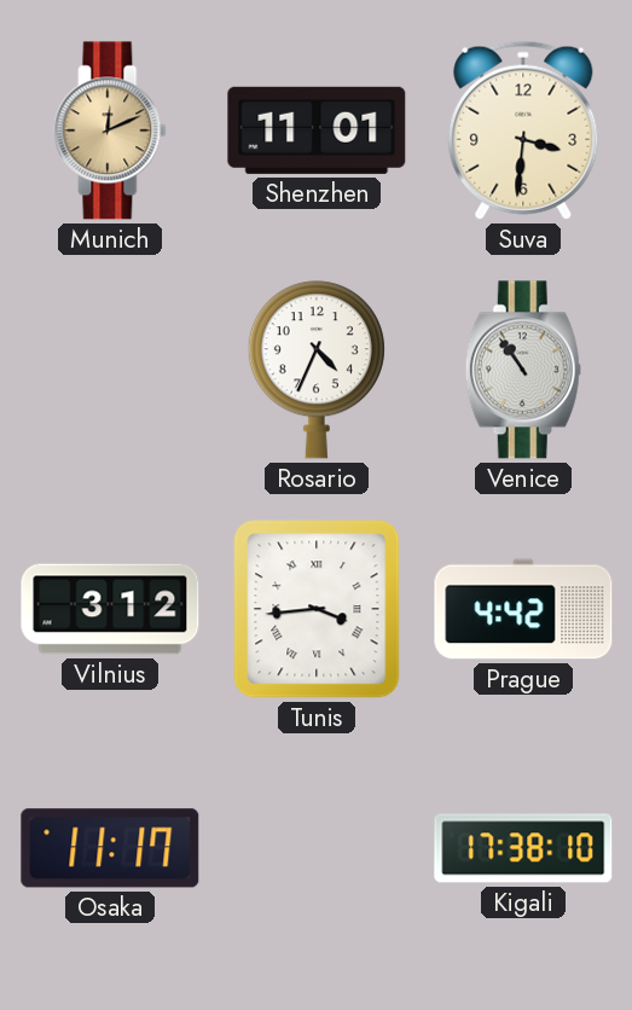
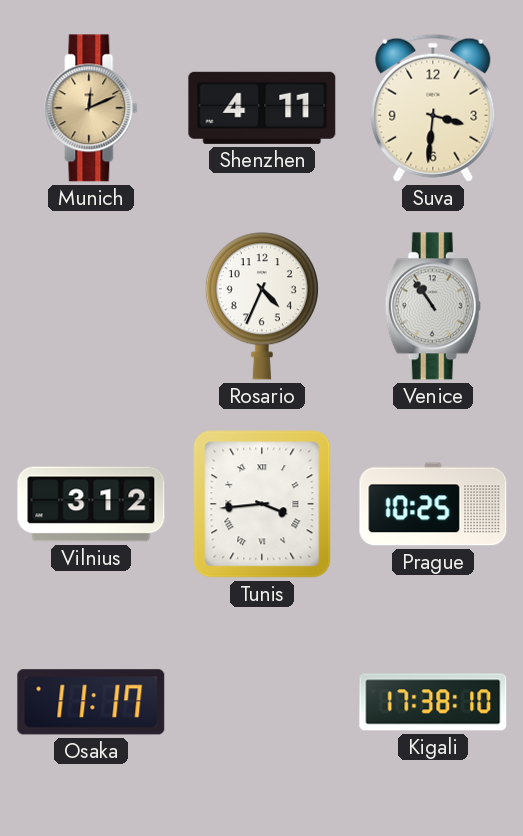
Shenzhen: 11:01 -> 4:11
Prague: 4:42 -> 10:25
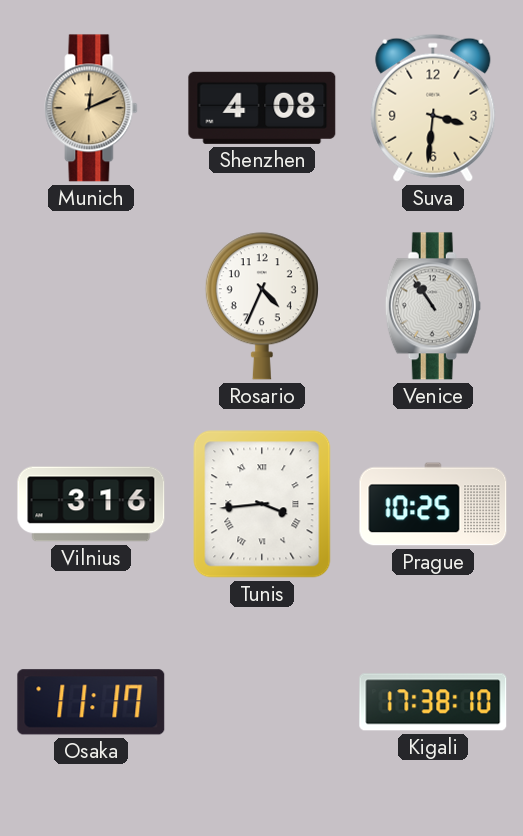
Shenzhen: 4:11 -> 4:08
Vilnius: 3:12 -> 3:16
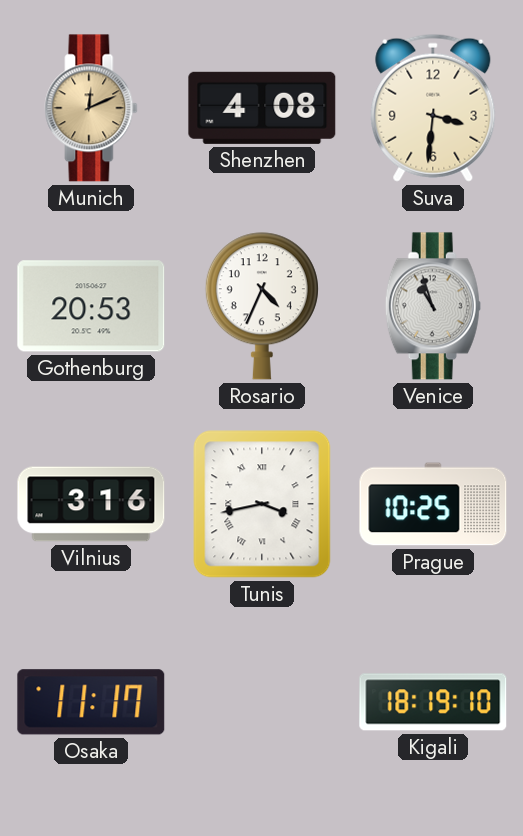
Gothenburg: none -> 20:53
Venice: 10:54 -> 10:57
Tunis: 3:44 -> 3:43
Kigali: 17:38 -> 18:19
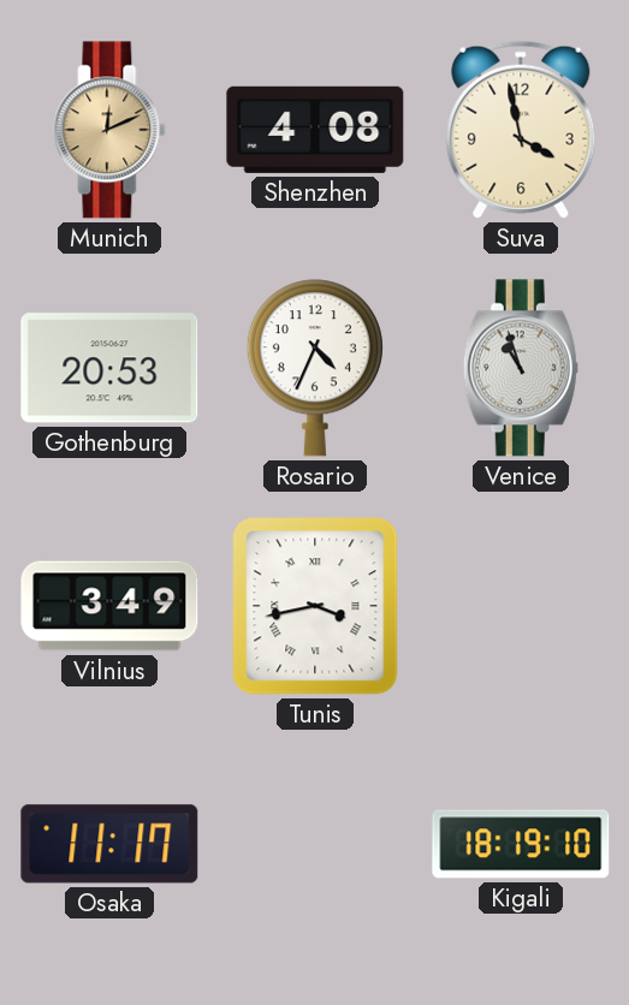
Suva: 3:31 -> 3:58
Vilnius: 3:16 -> 3:49
Prague: 10:25 -> none
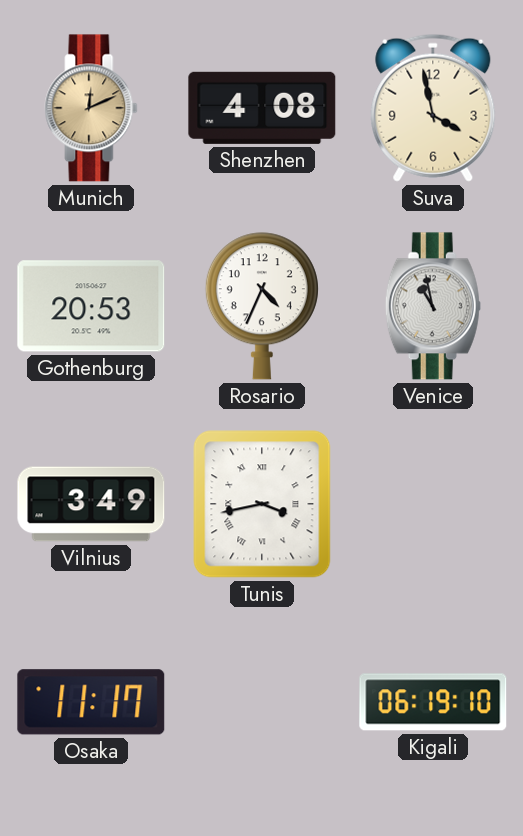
Venice: 10:57 -> 10:58
Kigali: 18:19 -> 06:19
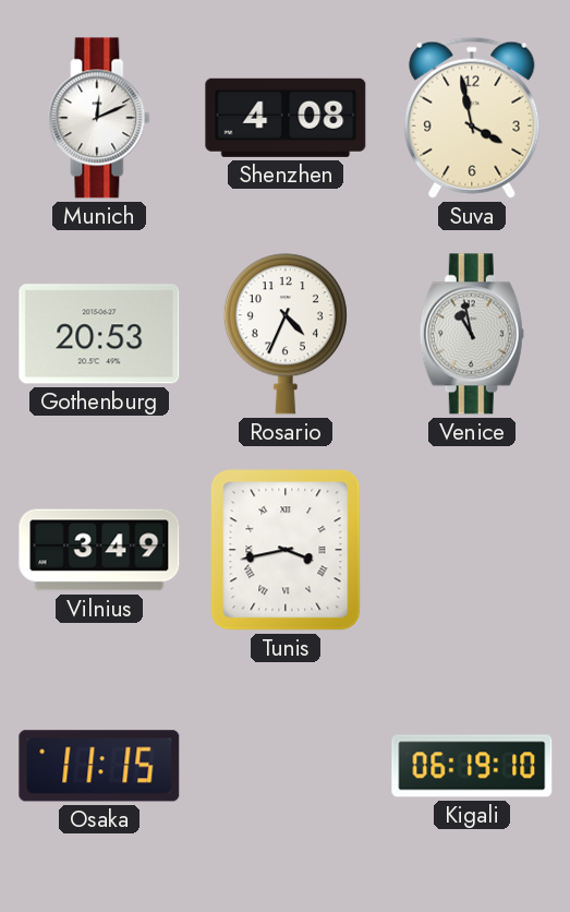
Munich dial: champagne -> white
Osaka: 11:17 -> 11:15
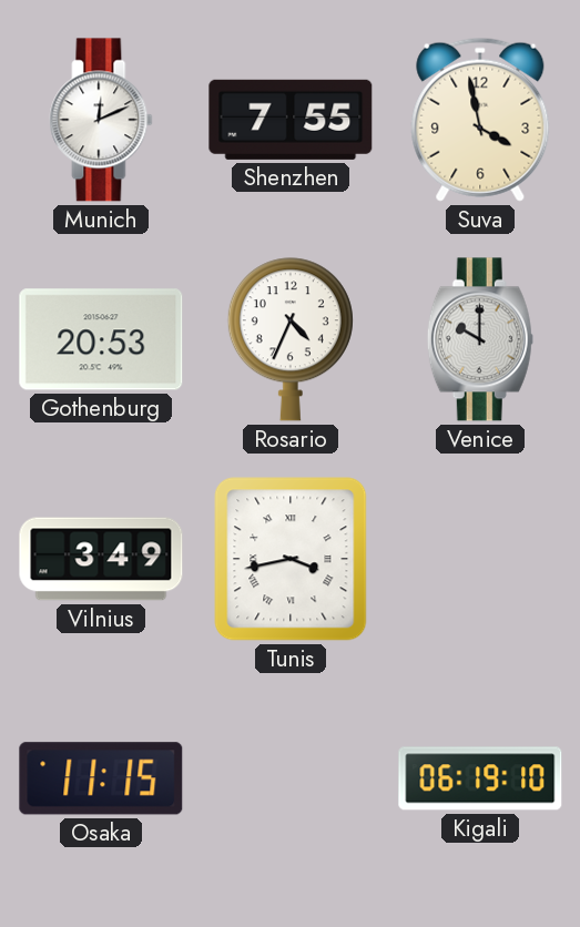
Shenzhen: 4:08 -> 7:55
Venice: 10:58 -> 10:00
